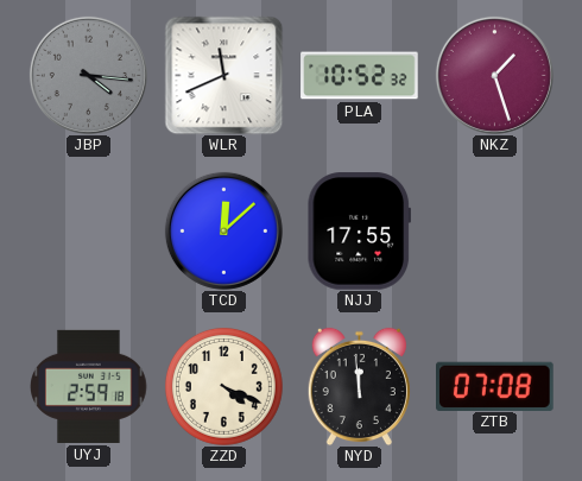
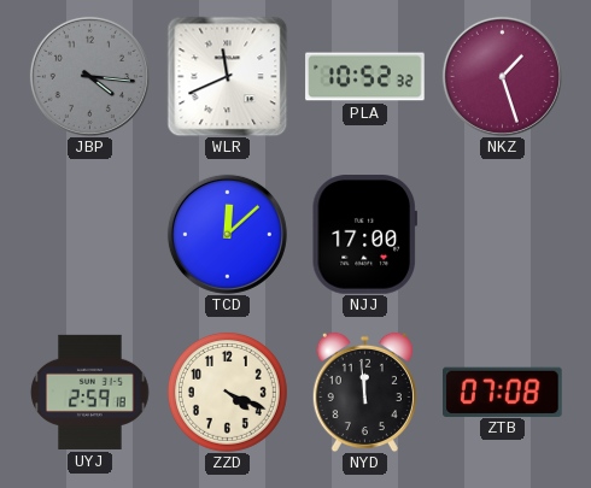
NJJ: 17:55 -> 17:00
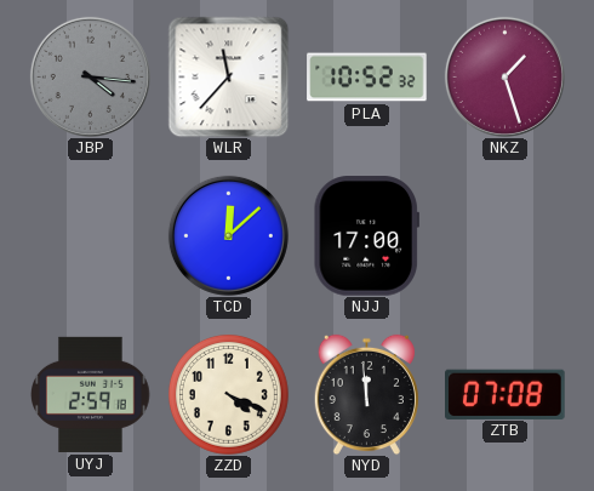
WLR: 11:41 -> 11:37
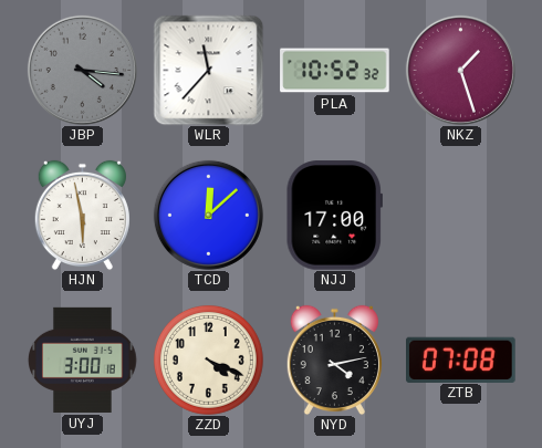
HJN: none -> 5:58
UYJ: 2:59 -> 3:00
NYD: 11:59 -> 4:13
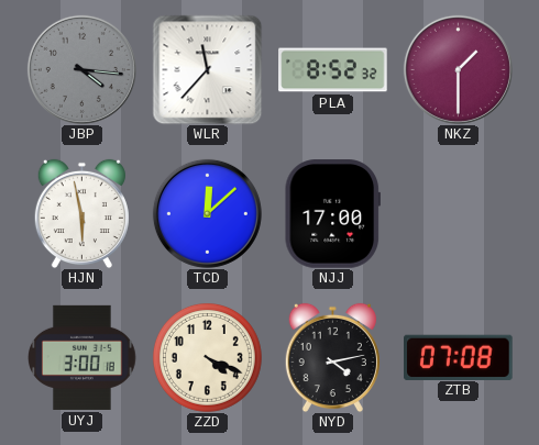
PLA: 10:52 -> 8:52
NKZ: 1:27 -> 1:30
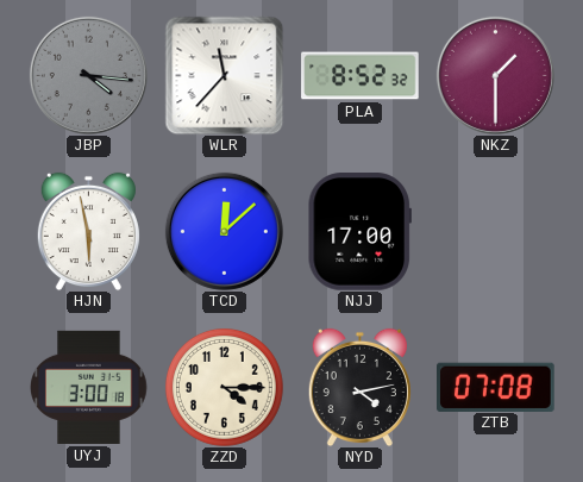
ZZD: 4:19 -> 4:15
